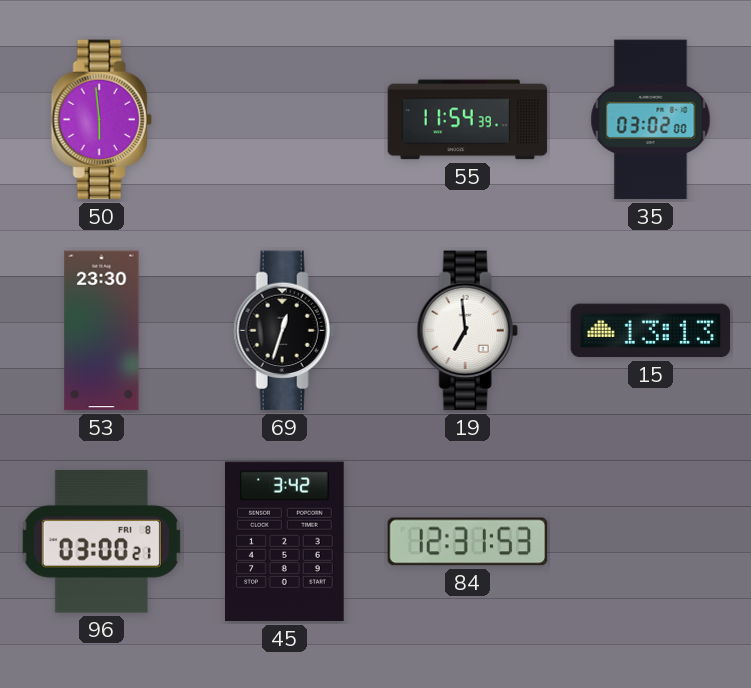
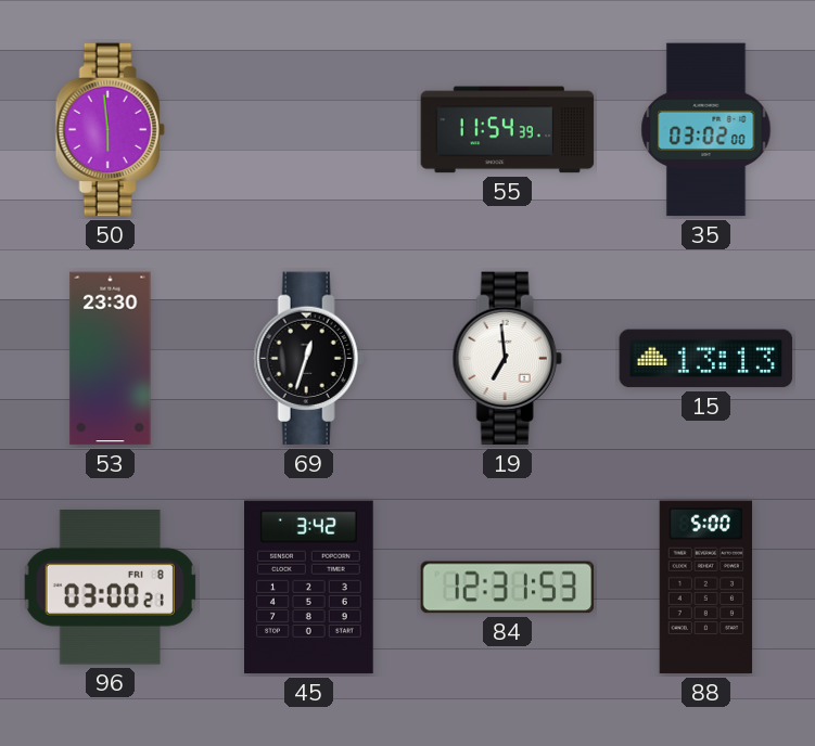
88: none -> 5:00
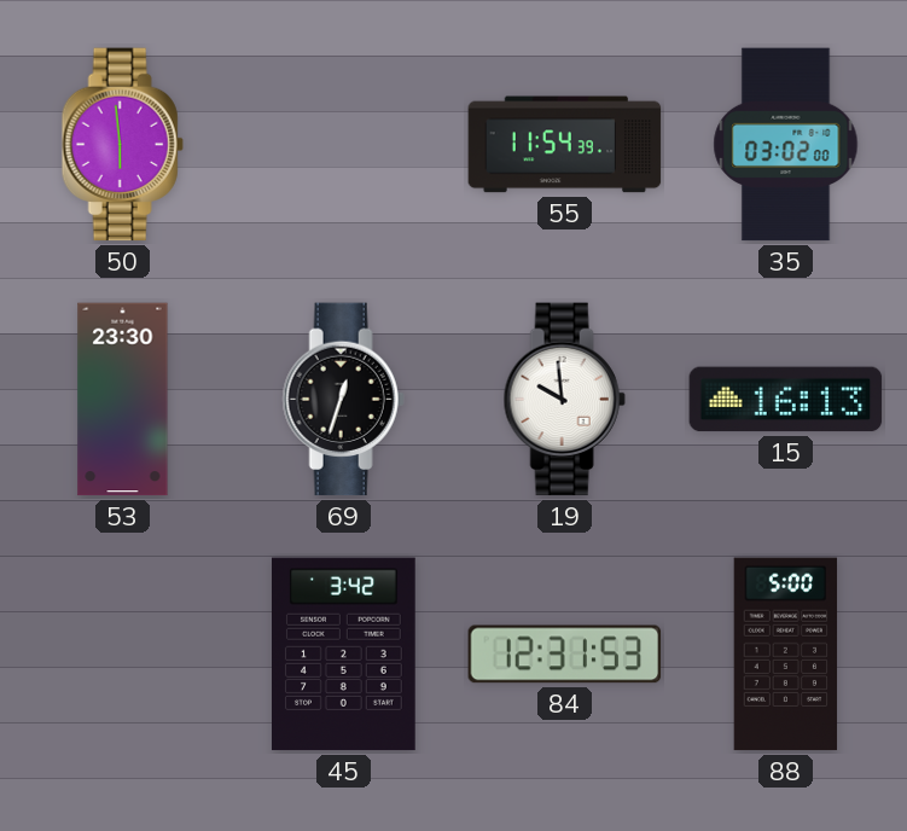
19: 6:59 -> 9:59
15: 13:13 -> 16:13
96: 03:00 -> none
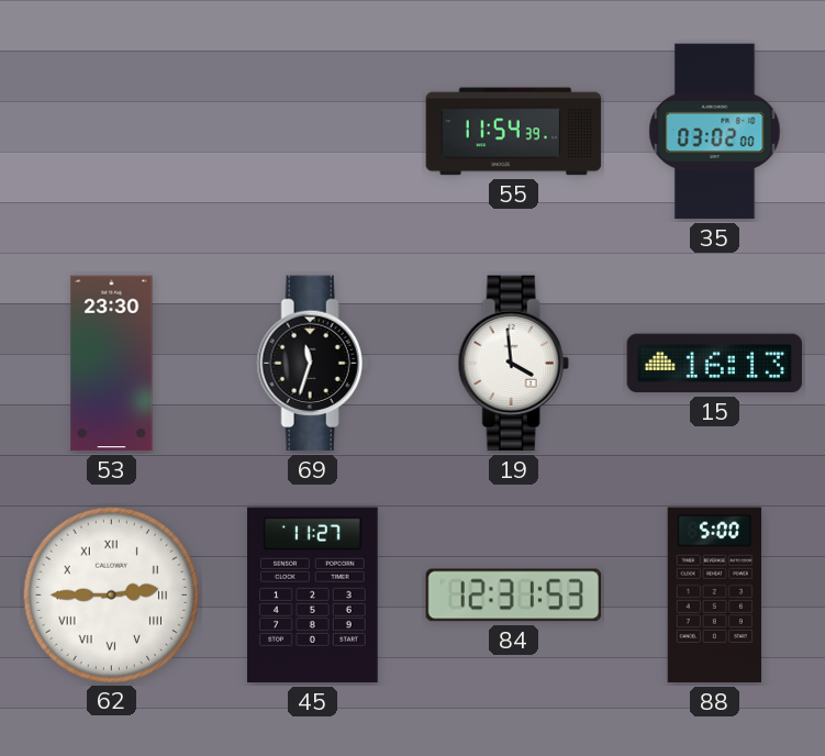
50: 5:59 -> none
69: 12:33 -> 11:33
19: 9:59 -> 3:59
62: none -> 2:45
45: 3:42 -> 11:27
